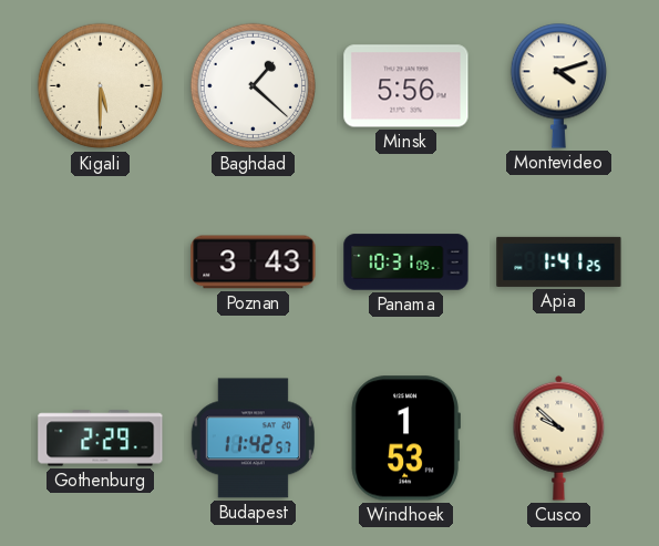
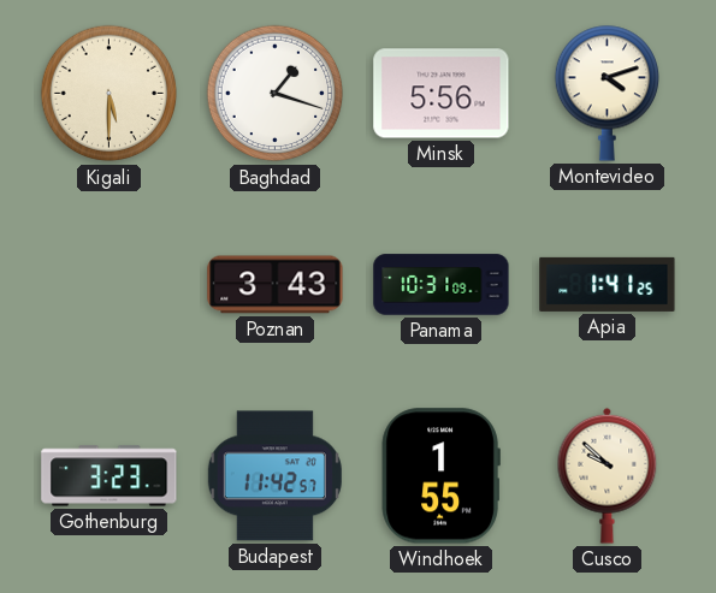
Baghdad: 1:22 -> 1:18
Gothenburg: 2:29 -> 3:23
Windhoek: 1:53 -> 1:55
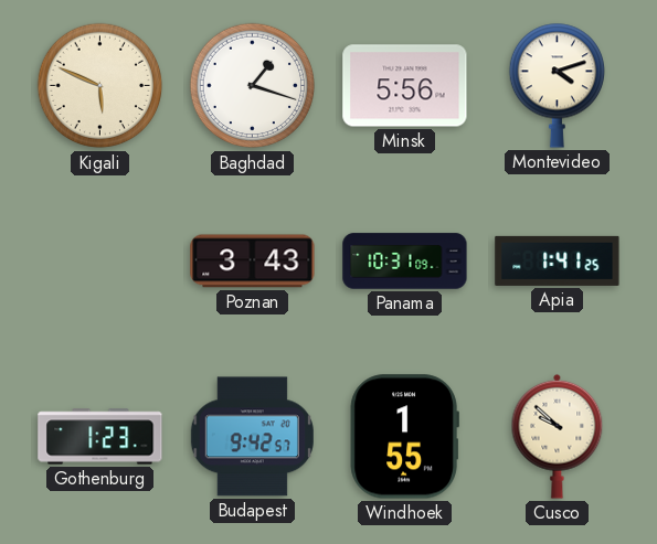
Kigali: 5:30 -> 5:49
Gothenburg: 3:23 -> 1:23
Budapest: 11:42 -> 9:42
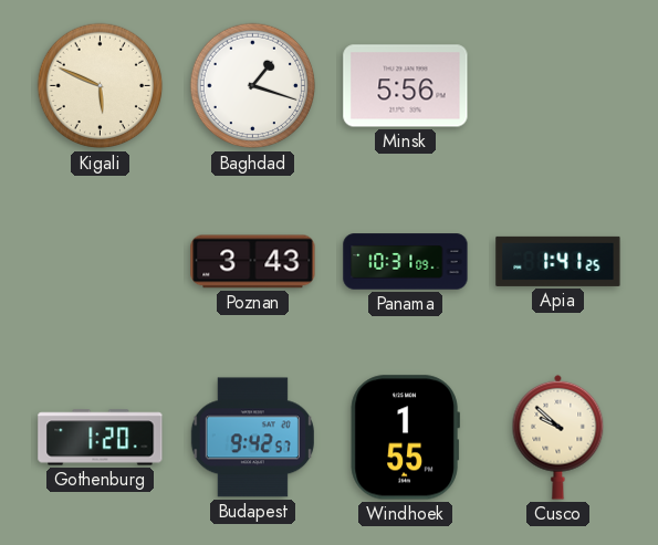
Montevideo: 4:12 -> none
Gothenburg: 1:23 -> 1:20
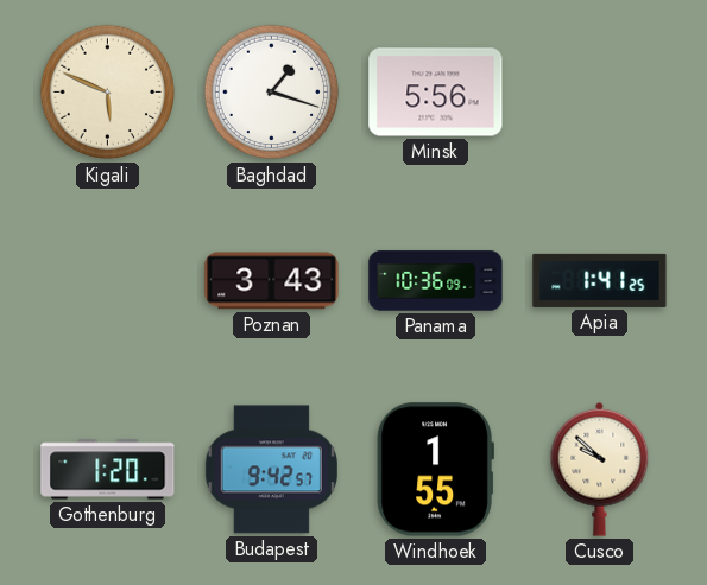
Panama: 10:31 -> 10:36
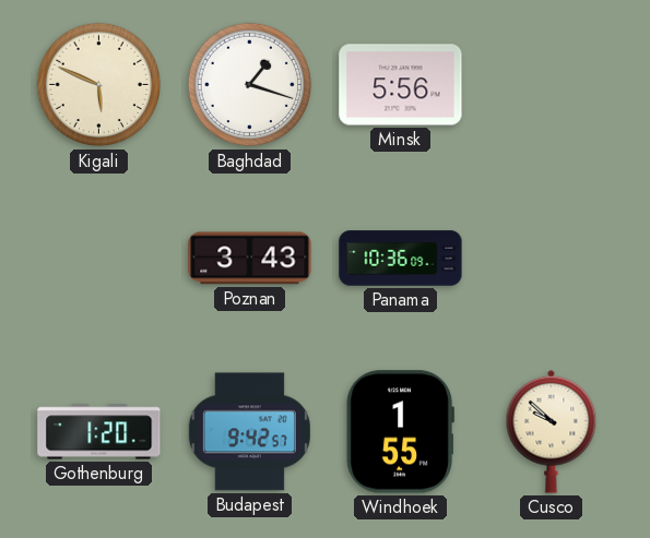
Apia: 1:41 -> none
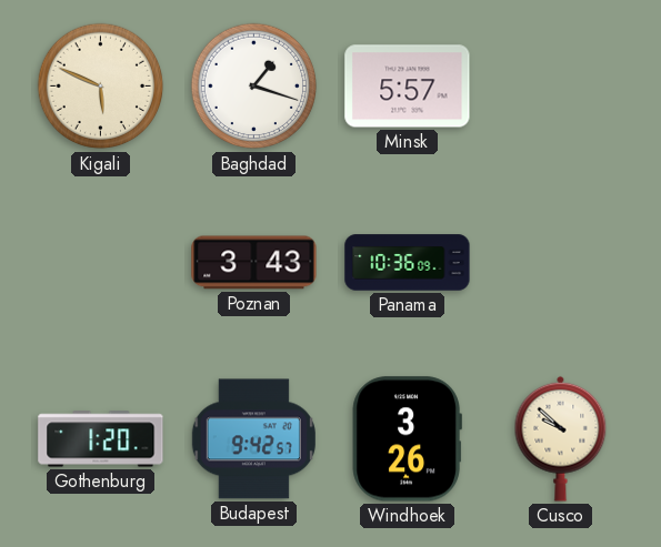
Minsk: 5:56 -> 5:57
Windhoek: 1:55 -> 3:26
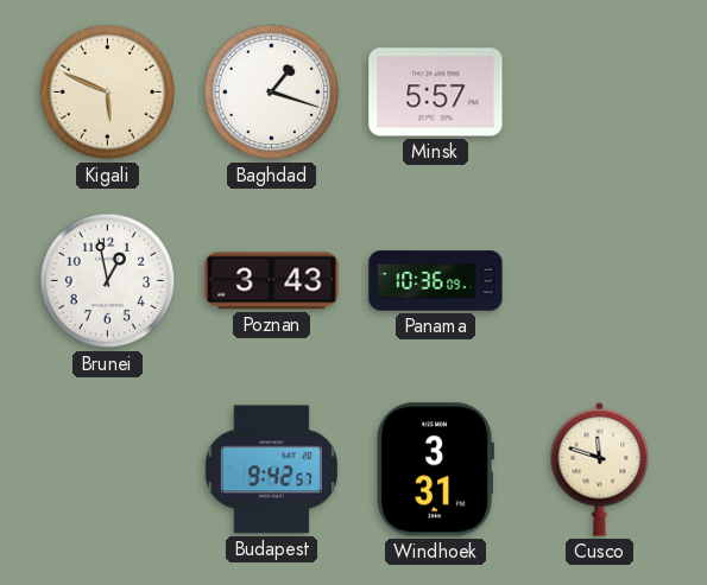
Brunei: none -> 12:58
Gothenburg: 1:20 -> none
Windhoek: 3:26 -> 3:31
Cusco: 9:52 -> 11:48
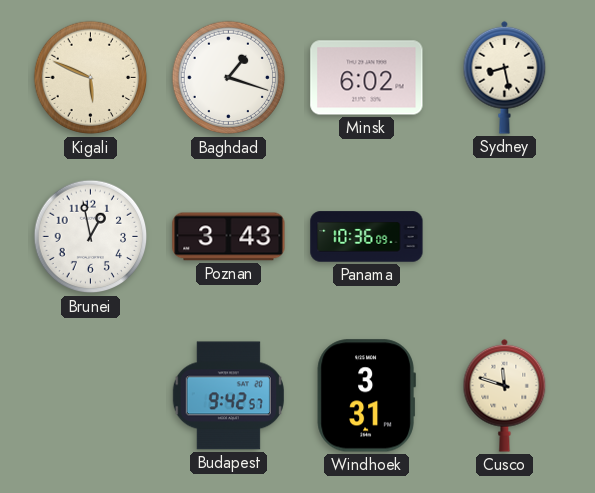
Minsk: 5:57 -> 6:02
Sydney: none -> 8:28
